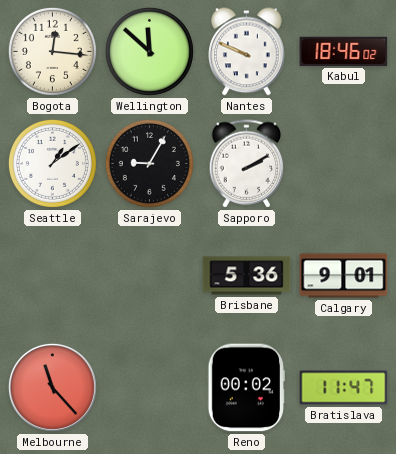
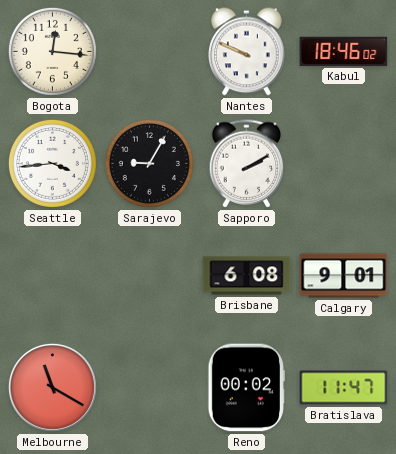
Wellington: 11:52 -> none
Seattle: 1:09 -> 3:44
Brisbane: 5:36 -> 6:08
Melbourne: 11:23 -> 11:20
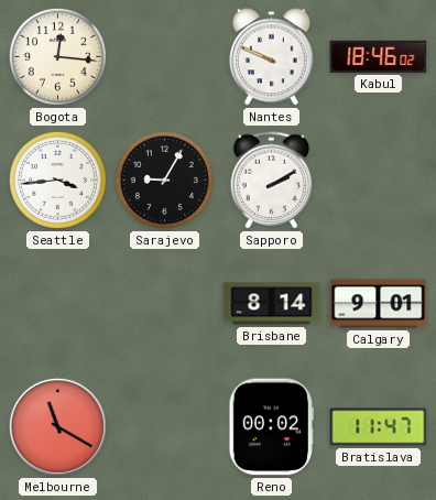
Brisbane: 6:08 -> 8:14
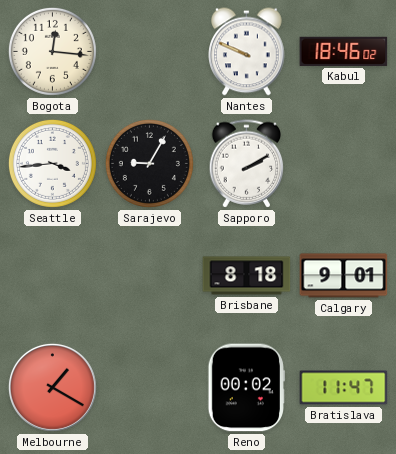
Brisbane: 8:14 -> 8:18
Melbourne: 11:20 -> 1:20
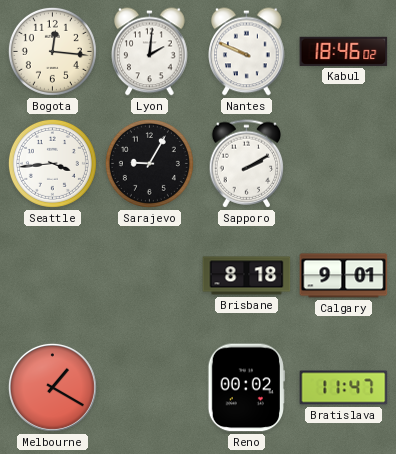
Lyon: none -> 2:01
